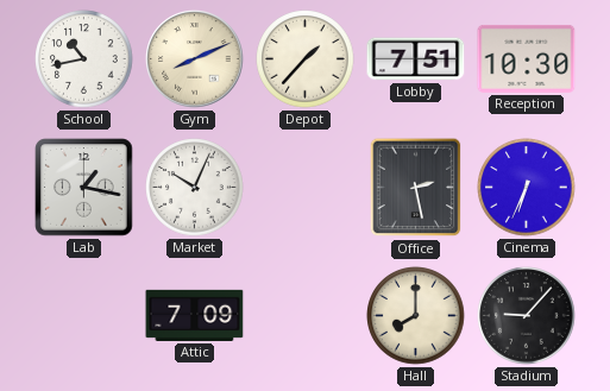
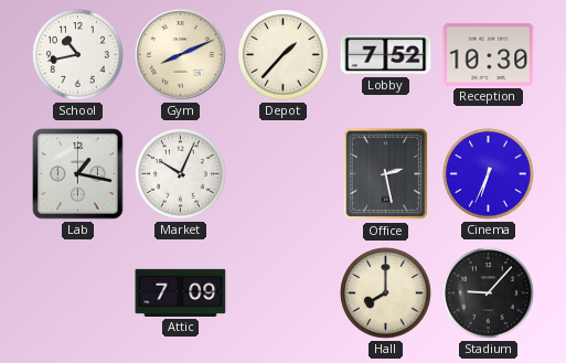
Lobby: 7:51 -> 7:52
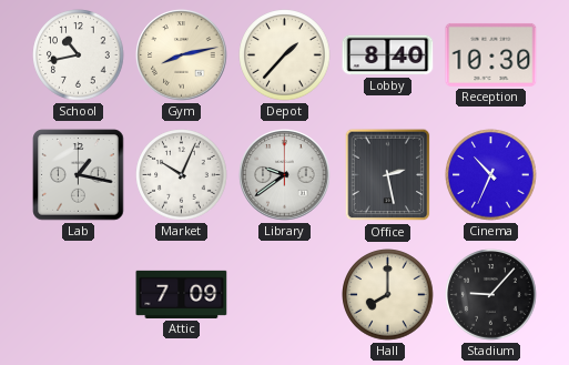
Gym: 8:11 -> 8:13
Lobby: 7:52 -> 8:40
Library: none -> 9:39
Cinema: 6:34 -> 10:34
